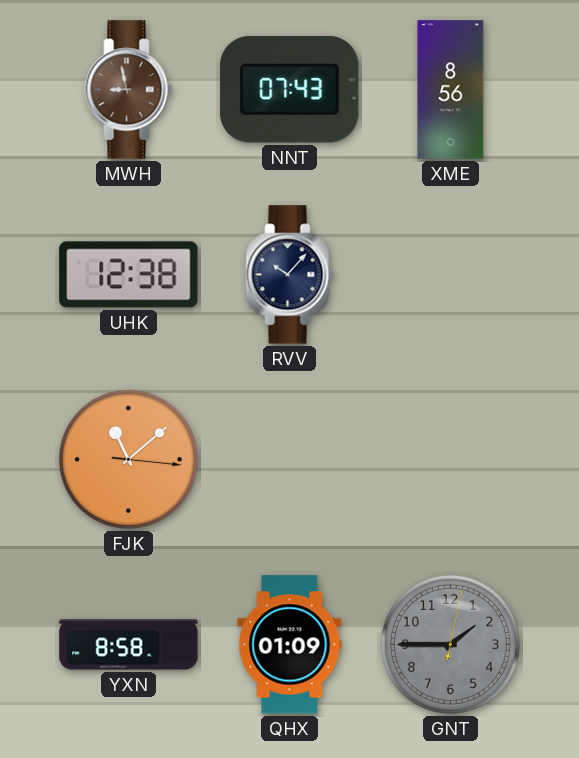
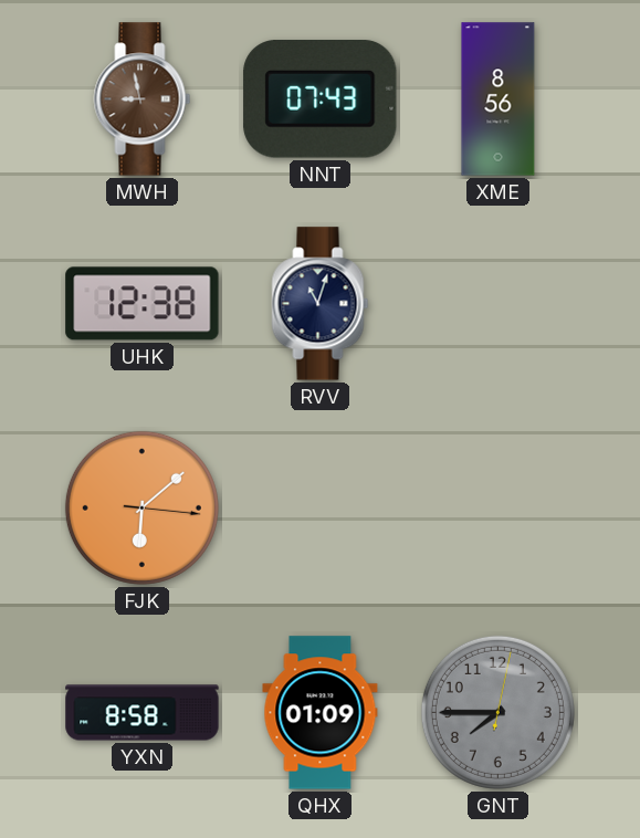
RVV: 10:07 -> 11:03
FJK: 11:08 -> 6:08
GNT: 1:45 -> 7:45
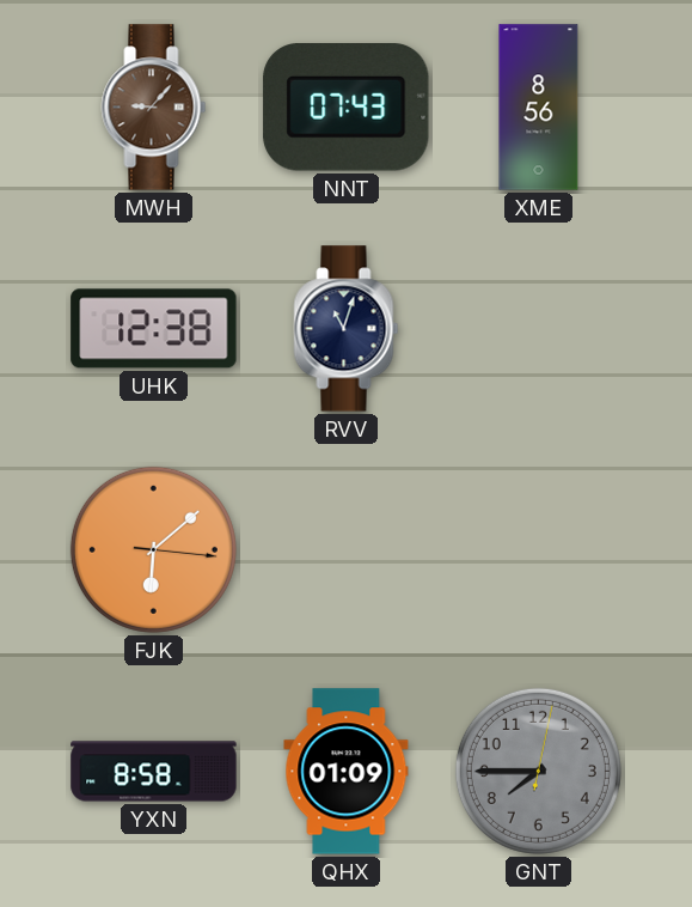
MWH: 8:58 -> 9:07
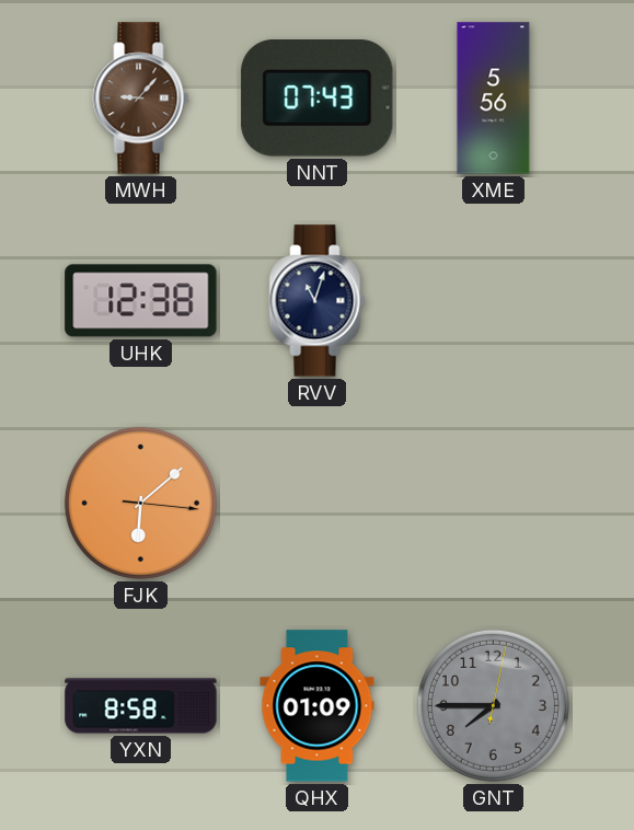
XME: 8:56 -> 5:56
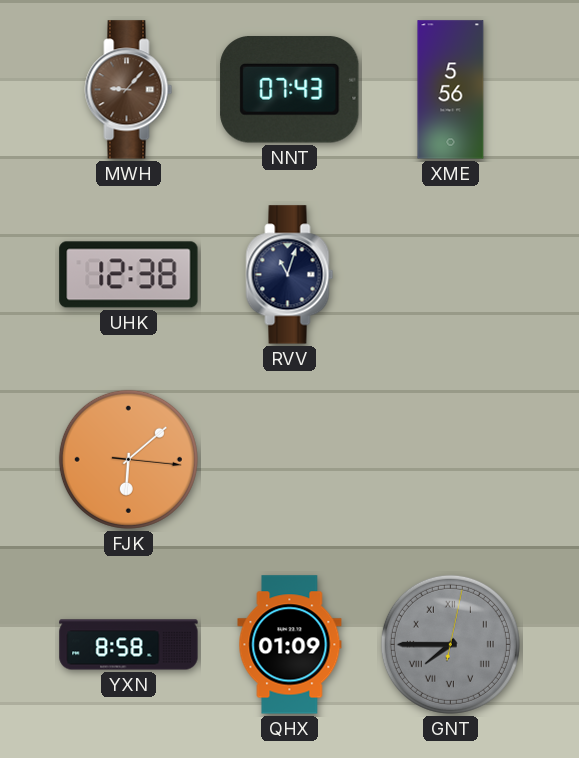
GNT numerals: Arabic -> Roman
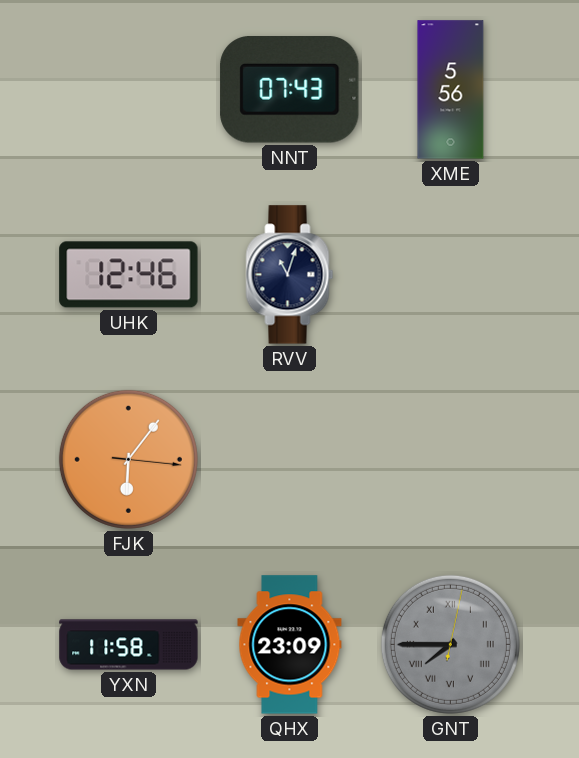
MWH: 9:07 -> none
UHK: 12:38 -> 12:46
FJK: 6:08 -> 6:06
YXN: 8:58 -> 11:58
QHX: 01:09 -> 23:09
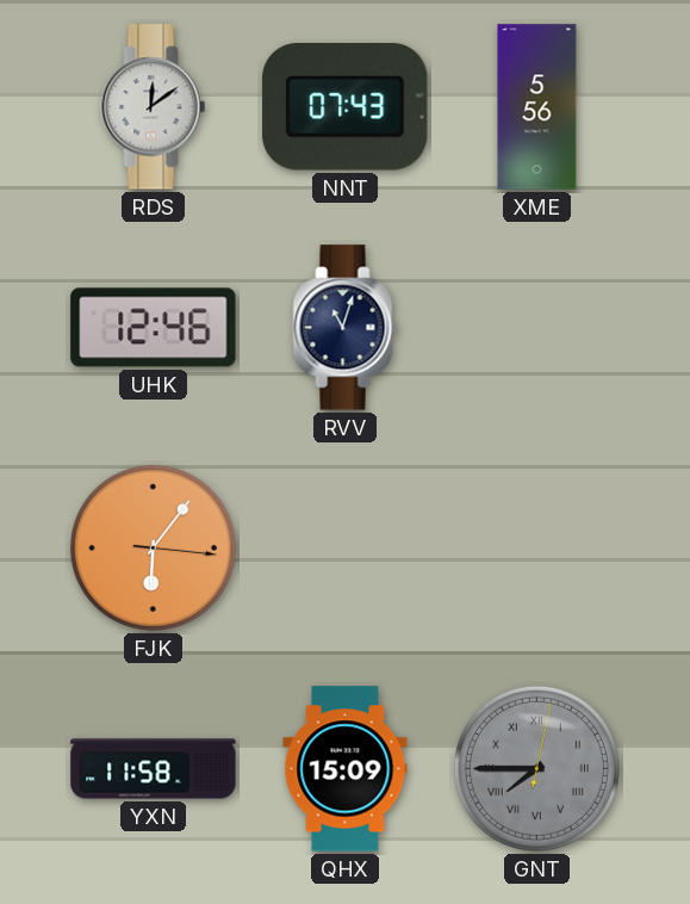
RDS: none -> 12:09
QHX: 23:09 -> 15:09
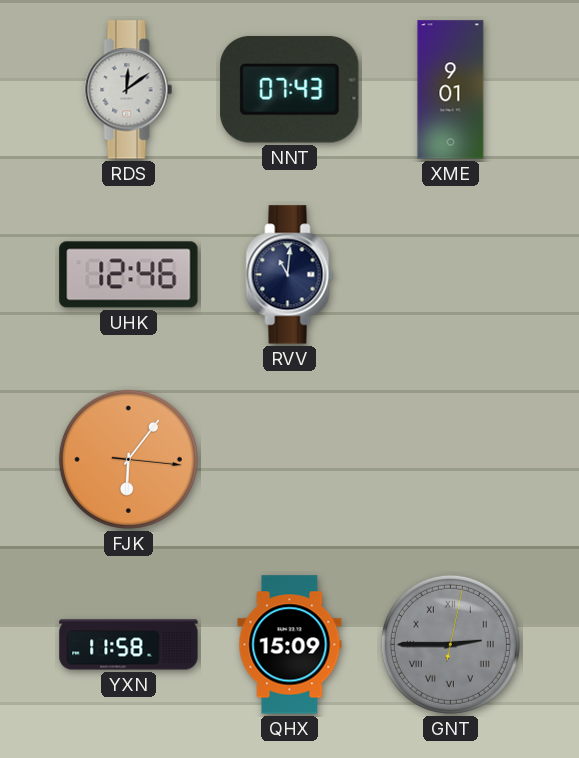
XME: 5:56 -> 9:01
RVV: 11:03 -> 11:01
GNT: 7:45 -> 2:45
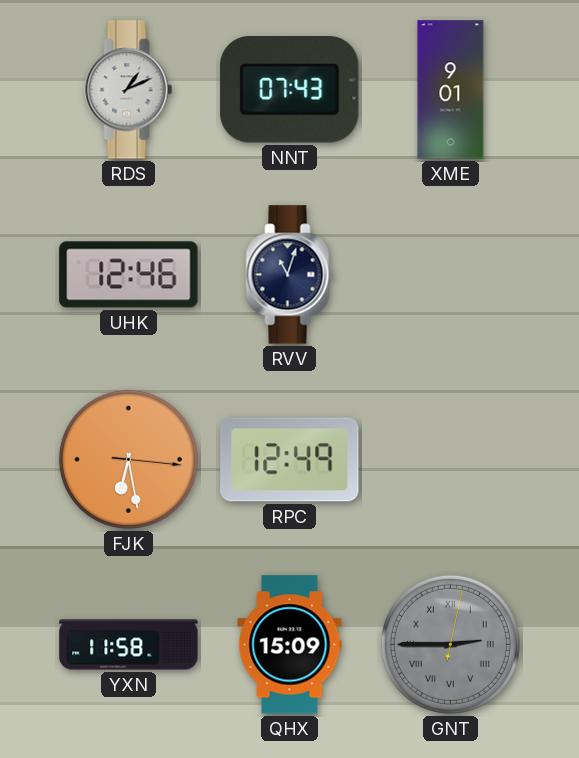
RDS: 12:09 -> 1:11
RVV: 11:01 -> 11:03
FJK: 6:06 -> 6:28
RPC: none -> 12:49
